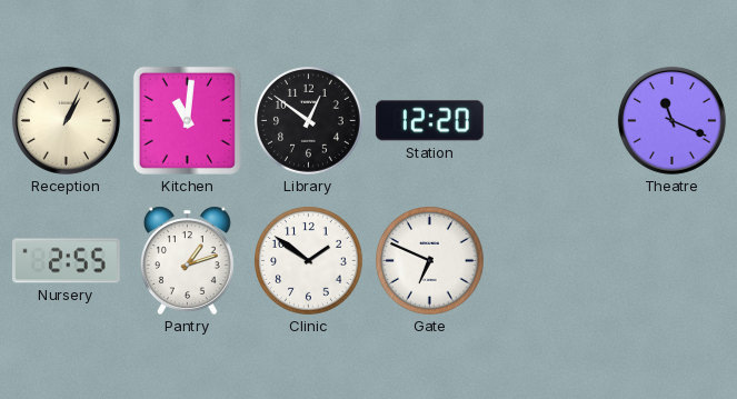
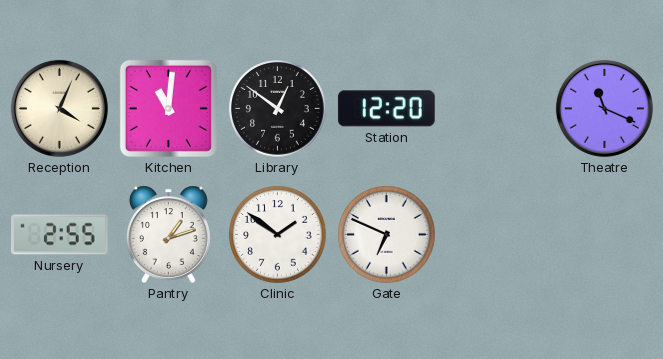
Reception: 1:04 -> 4:04
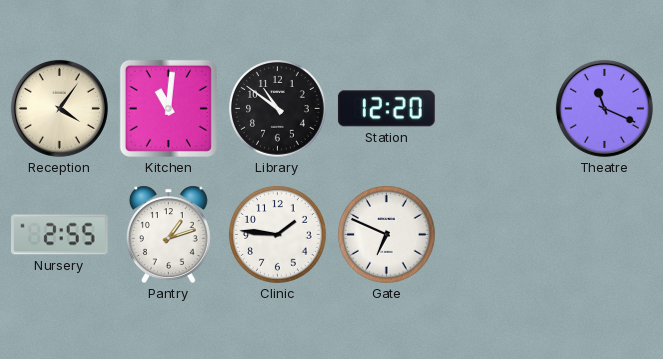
Reception: 4:04 -> 4:06
Library: 12:51 -> 10:51
Clinic: 1:51 -> 1:46
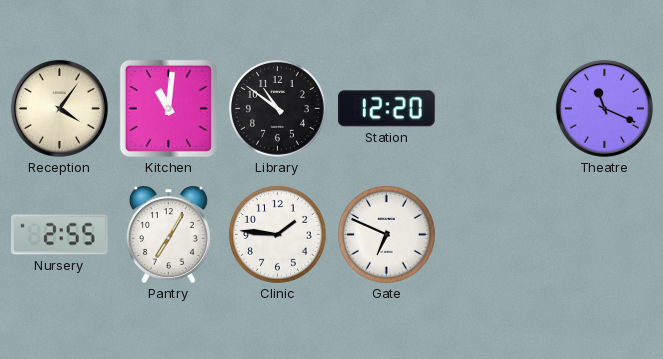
Pantry: 1:12 -> 7:05
